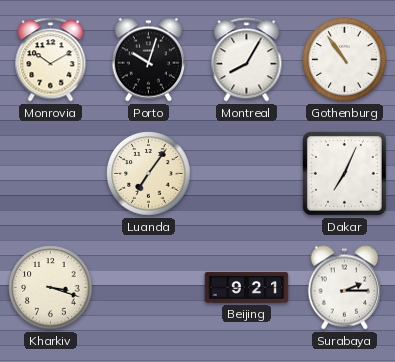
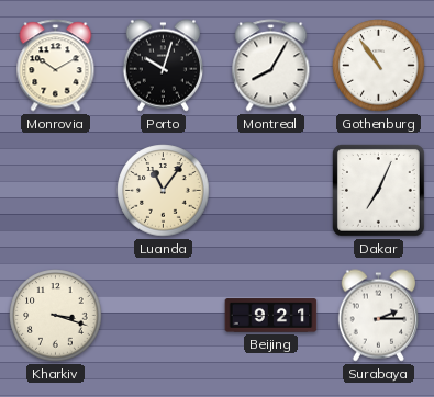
Luanda: 7:06 -> 11:06
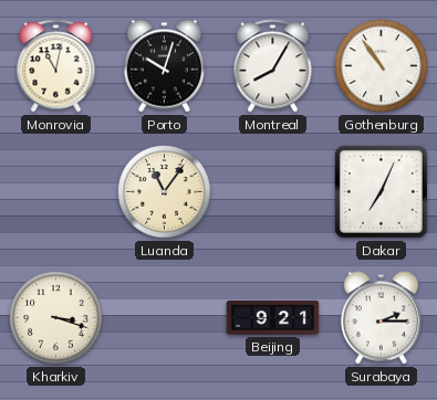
Monrovia: 10:10 -> 11:02
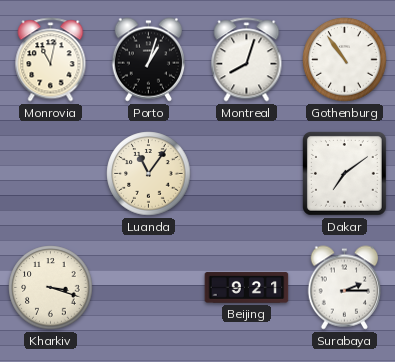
Porto: 10:03 -> 1:03
Montreal: 8:05 -> 8:03
Dakar: 7:04 -> 7:09
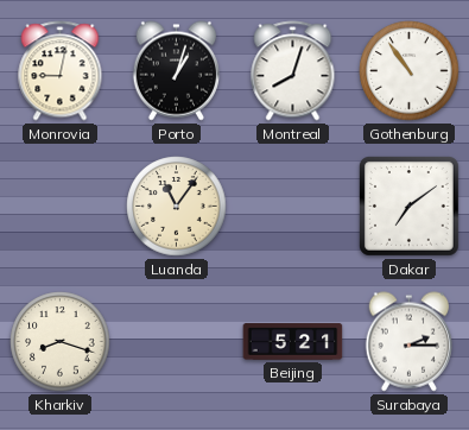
Monrovia: 11:02 -> 9:02
Kharkiv: 3:18 -> 8:18
Beijing: 9:21 -> 5:21
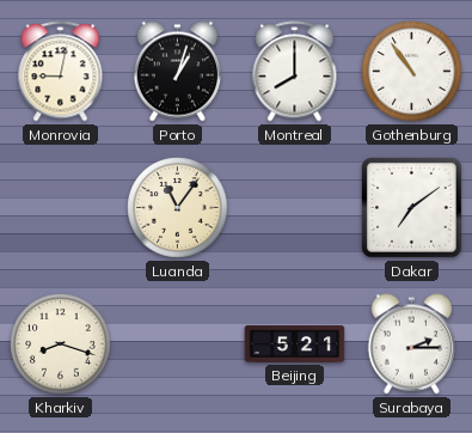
Montreal: 8:03 -> 8:00
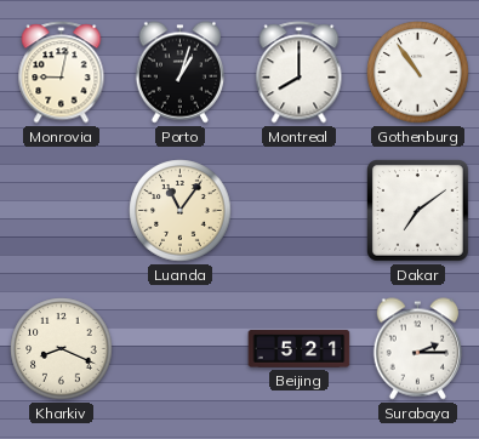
Kharkiv: 8:18 -> 8:19
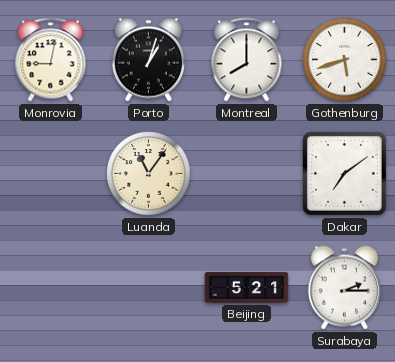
Gothenburg: 10:54 -> 5:42
Kharkiv: 8:19 -> none
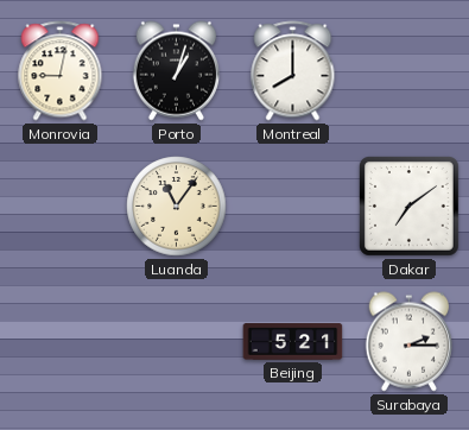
Gothenburg: 5:42 -> none
